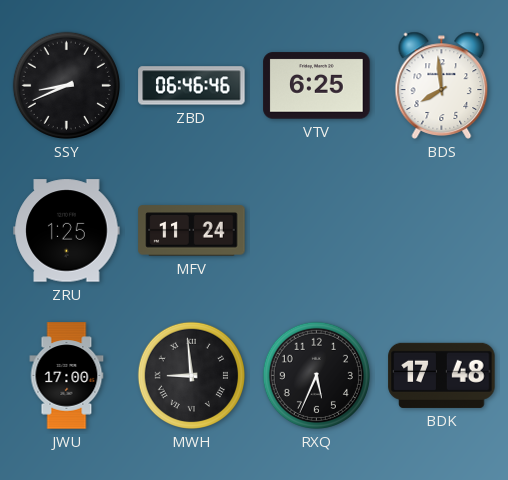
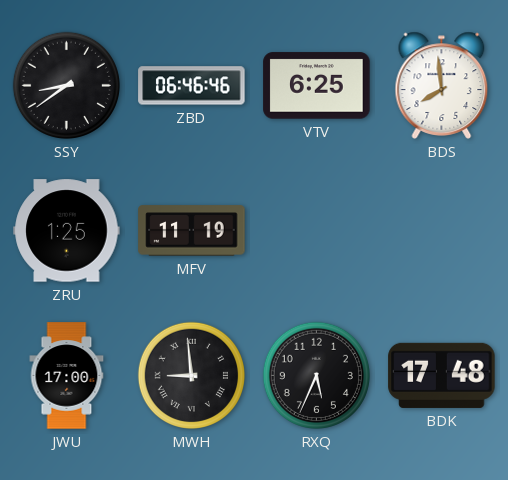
SSY: 8:41 -> 8:39
MFV: 11:24 -> 11:19
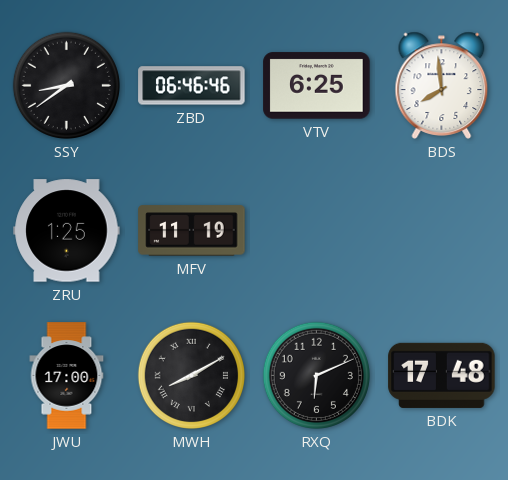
MWH: 8:59 -> 8:10
RXQ: 5:34 -> 6:11
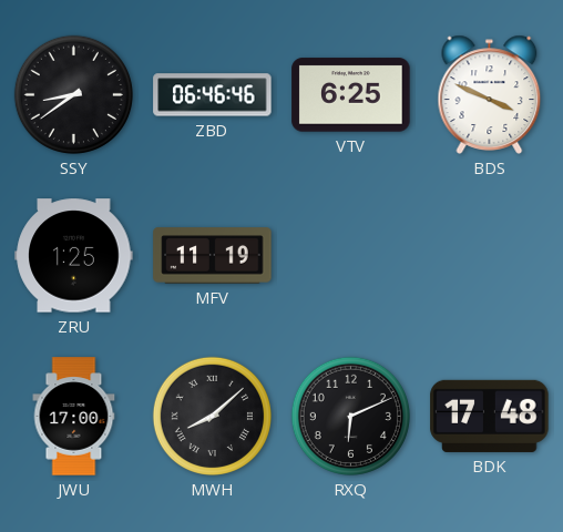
BDS: 7:59 -> 3:49
MWH: 8:10 -> 8:08
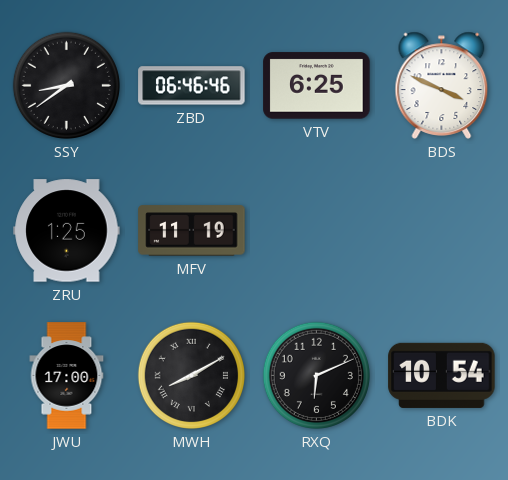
MWH: 8:08 -> 8:10
BDK: 17:48 -> 10:54
